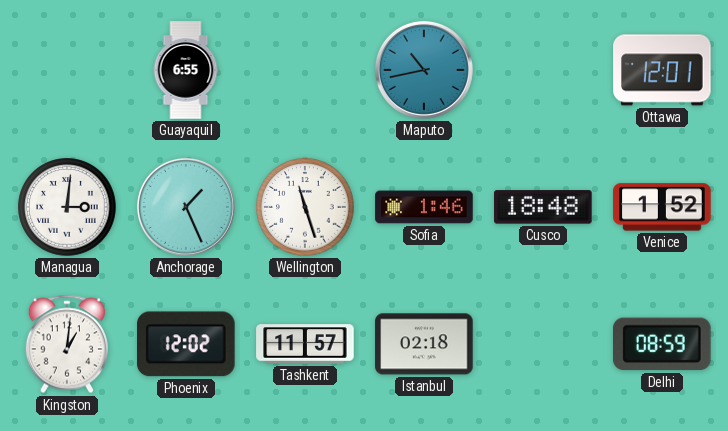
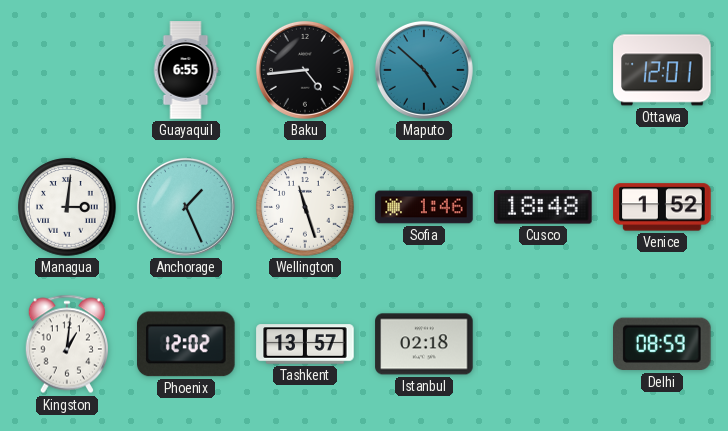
Baku: none -> 4:44
Maputo: 10:43 -> 4:52
Tashkent: 11:57 -> 13:57
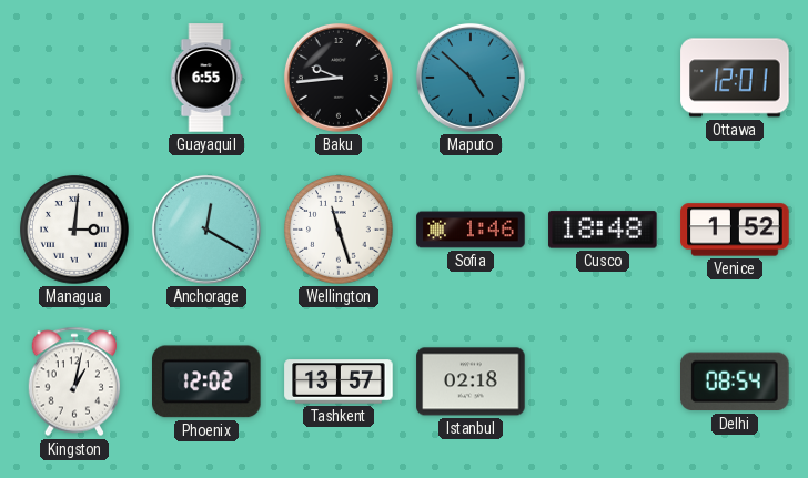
Baku: 4:44 -> 9:44
Anchorage: 1:26 -> 12:20
Kingston: 1:01 -> 1:02
Delhi: 08:59 -> 08:54
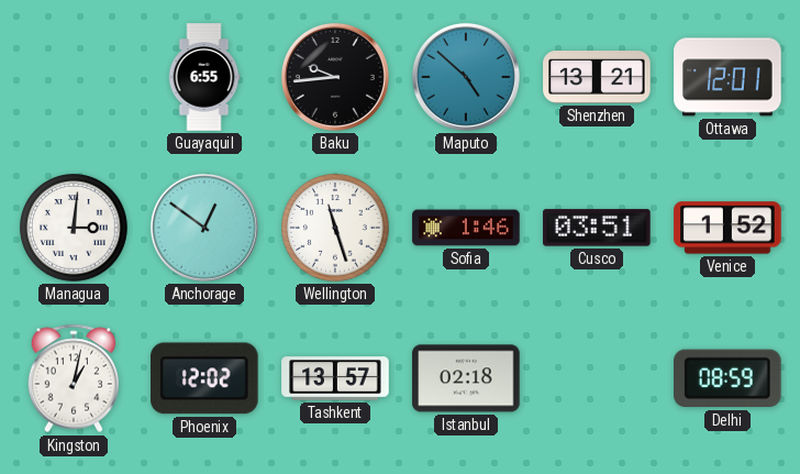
Shenzhen: none -> 13:21
Anchorage: 12:20 -> 12:51
Cusco: 18:48 -> 03:51
Delhi: 08:54 -> 08:59
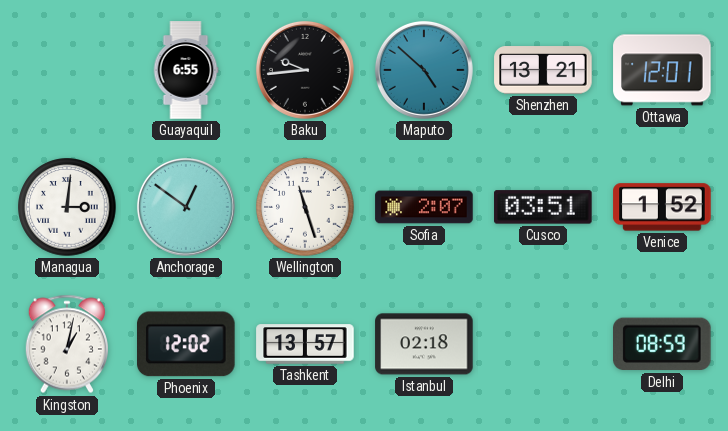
Sofia: 1:46 -> 2:07
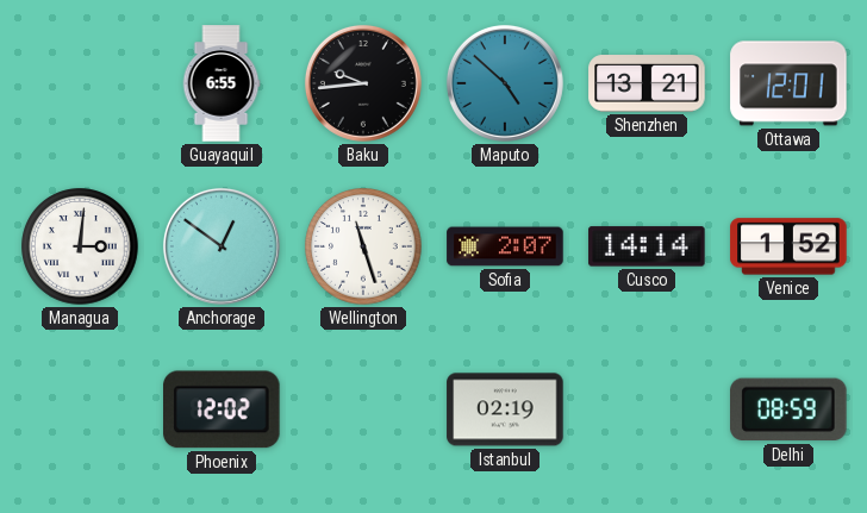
Cusco: 03:51 -> 14:14
Kingston: 1:02 -> none
Tashkent: 13:57 -> none
Istanbul: 02:18 -> 02:19
